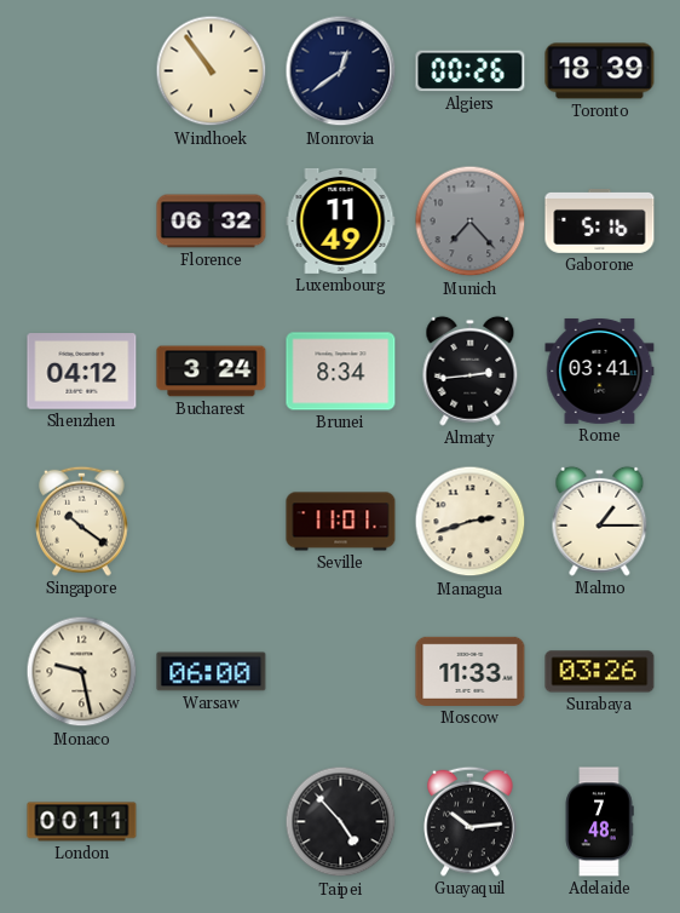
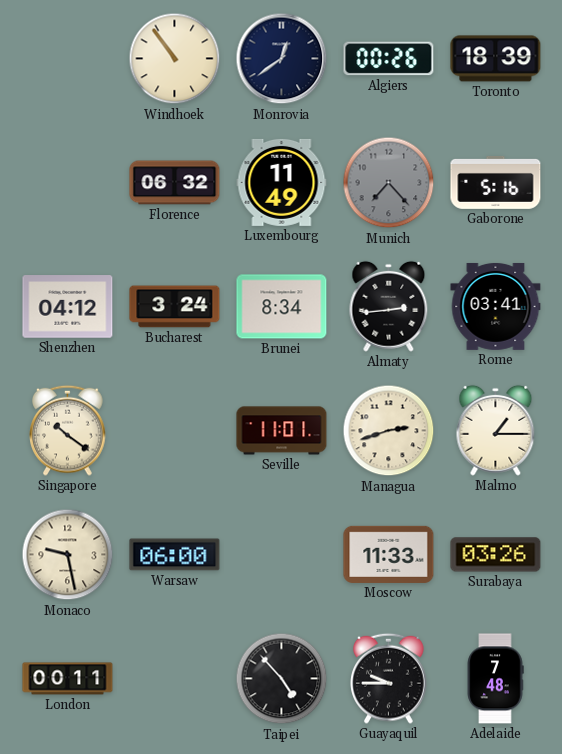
Guayaquil: 10:14 -> 9:45
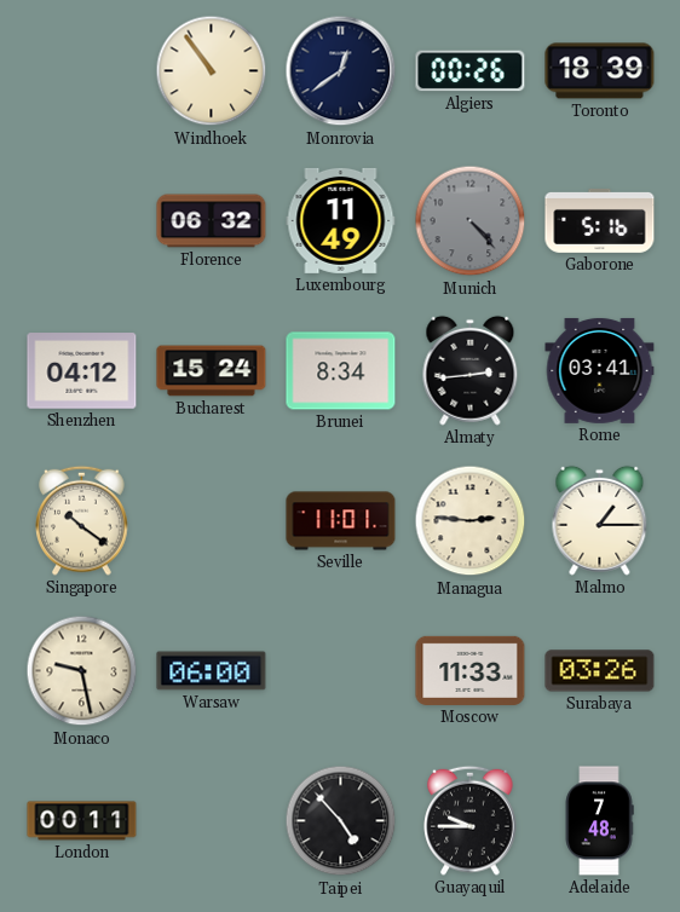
Munich: 7:23 -> 4:23
Bucharest: 3:24 -> 15:24
Managua: 2:42 -> 2:46
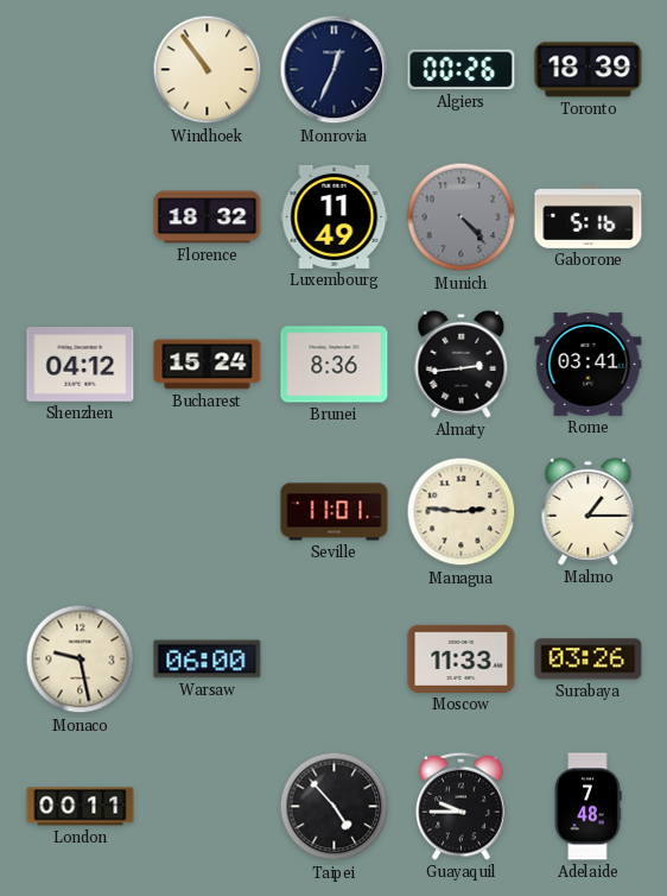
Monrovia: 12:39 -> 12:34
Florence: 06:32 -> 18:32
Brunei: 8:34 -> 8:36
Singapore: 10:21 -> none
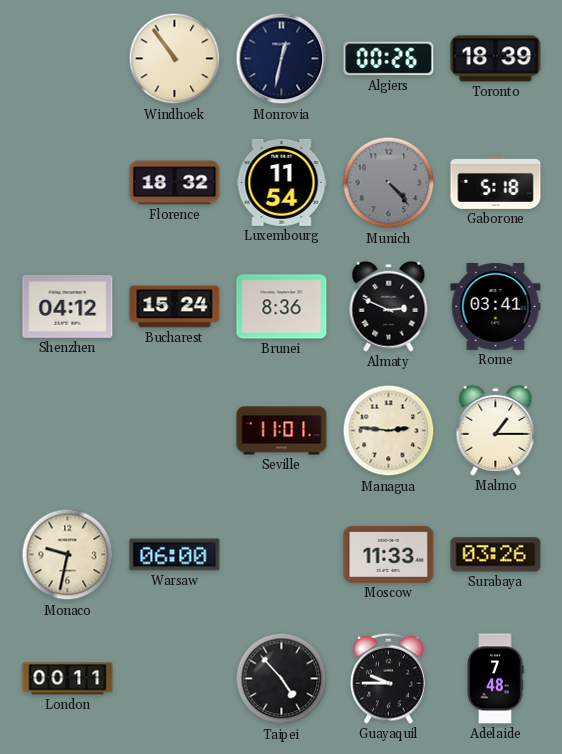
Monrovia: 12:34 -> 12:32
Luxembourg: 11:49 -> 11:54
Gaborone: 5:16 -> 5:18
Almaty: 2:44 -> 2:49
Monaco: 9:28 -> 9:32
